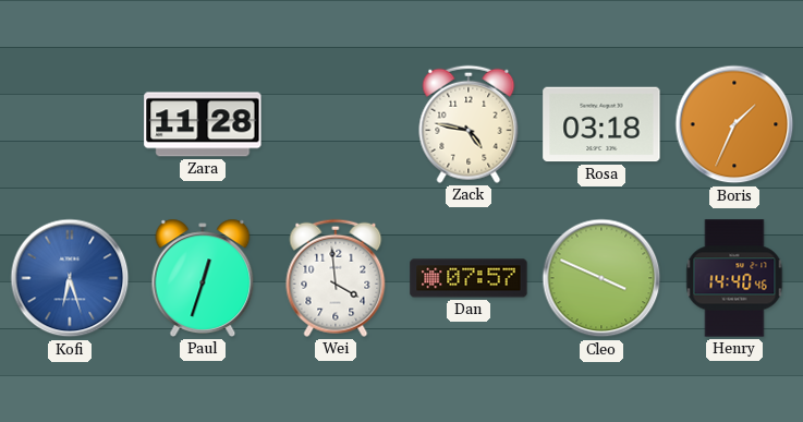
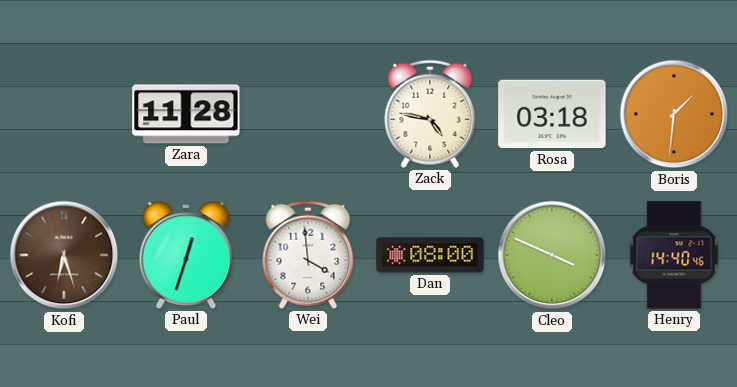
Boris: 1:34 -> 1:31
Kofi dial: blue -> brown
Dan: 07:57 -> 08:00
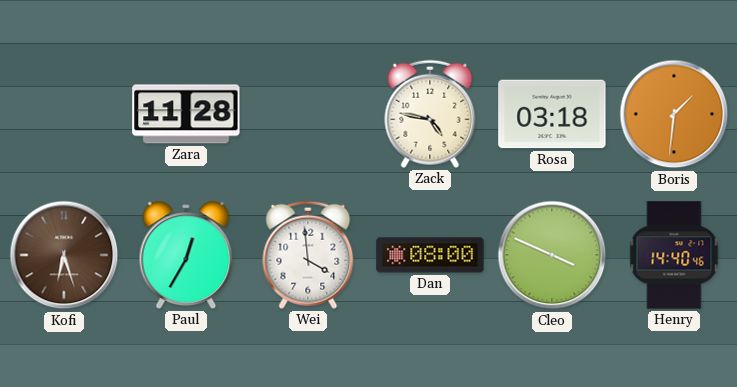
Paul: 12:33 -> 12:35
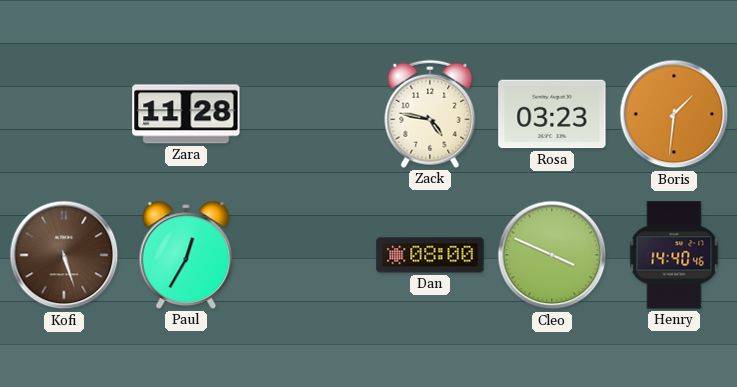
Rosa: 03:18 -> 03:23
Kofi: 6:27 -> 5:27
Wei: 3:59 -> none
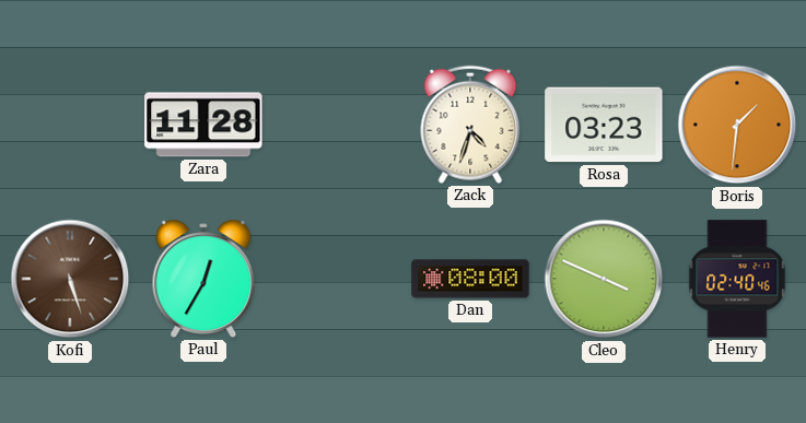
Zack: 4:47 -> 4:33
Henry: 14:40 -> 02:40
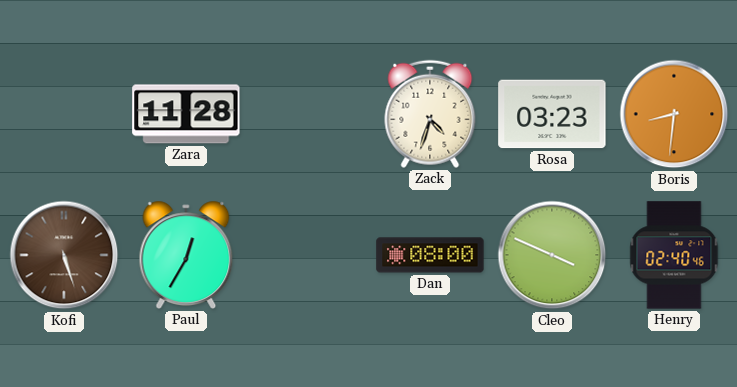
Boris: 1:31 -> 8:31
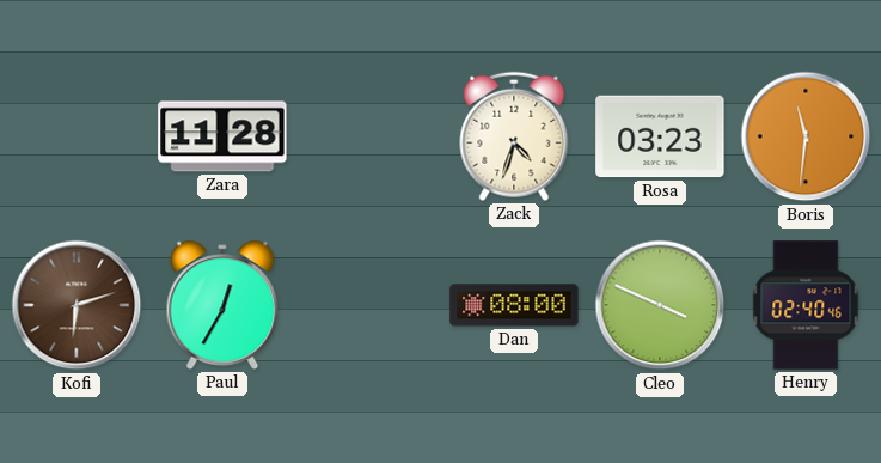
Boris: 8:31 -> 11:31
Kofi: 5:27 -> 6:12
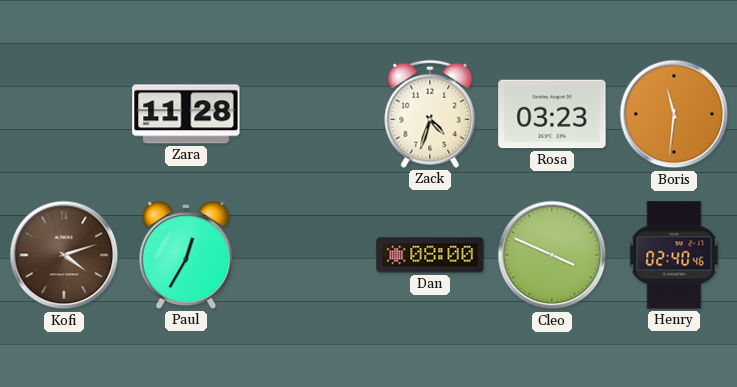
Kofi: 6:12 -> 4:12
